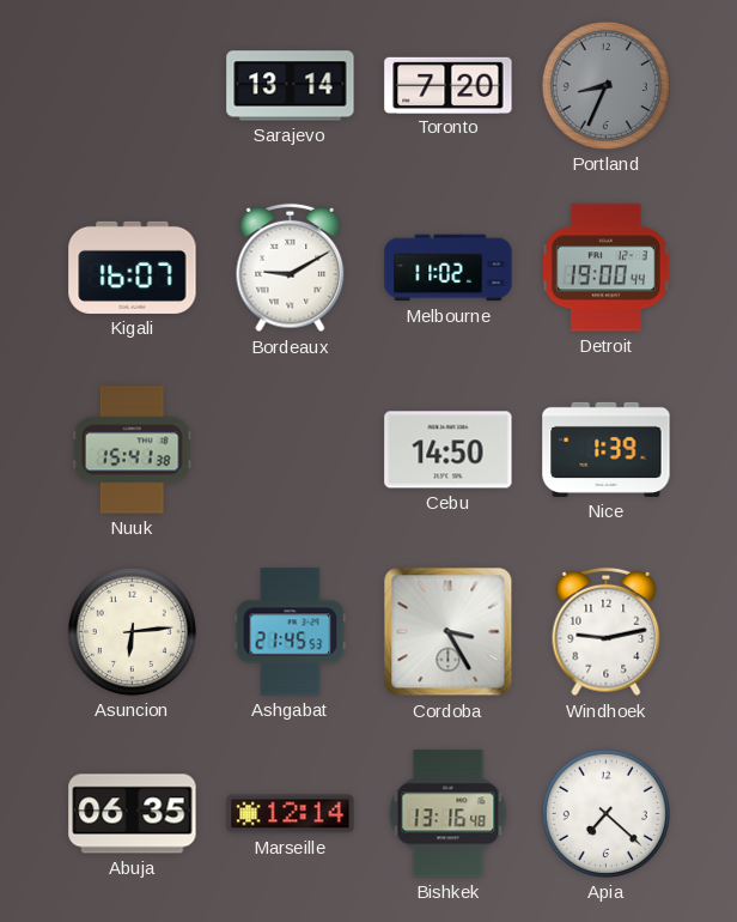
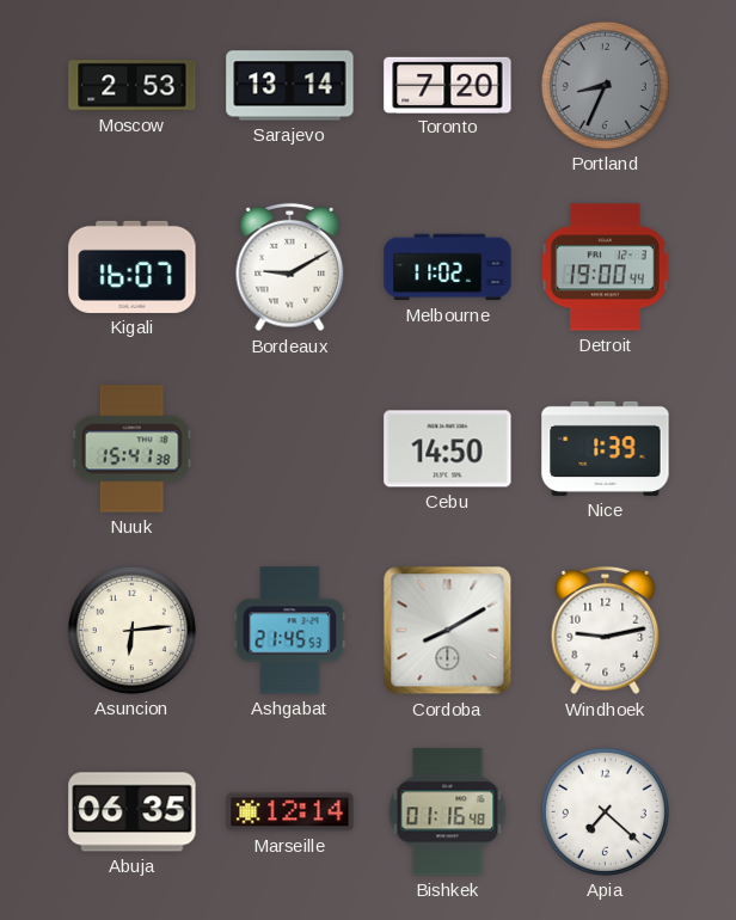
Moscow: none -> 2:53
Cordoba: 3:25 -> 8:10
Bishkek: 13:16 -> 01:16
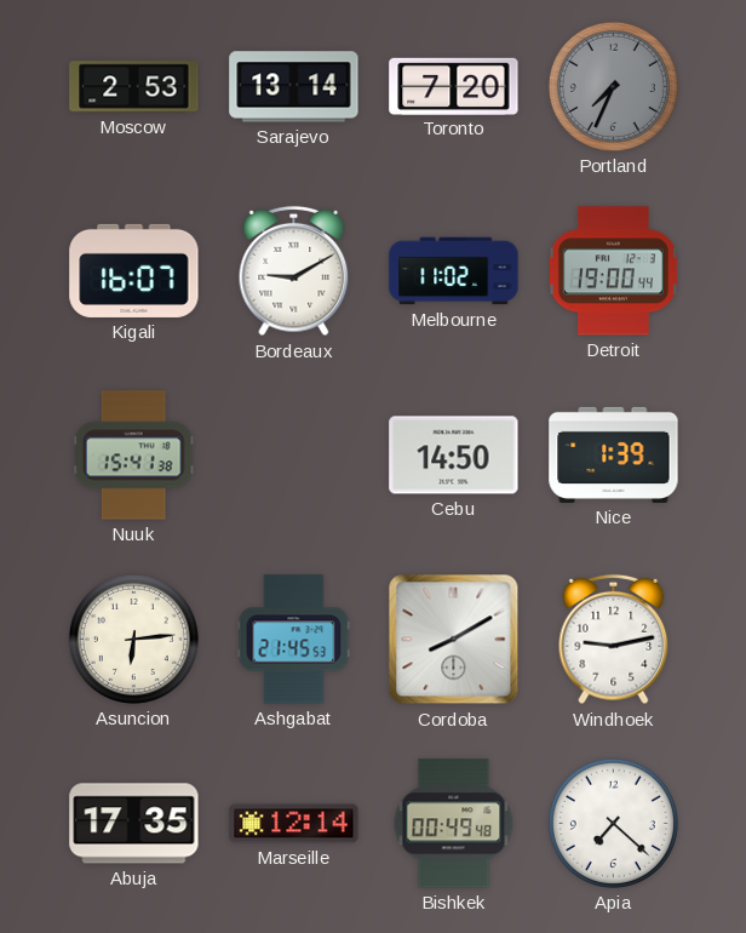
Portland: 8:34 -> 7:34
Abuja: 06:35 -> 17:35
Bishkek: 01:16 -> 00:49
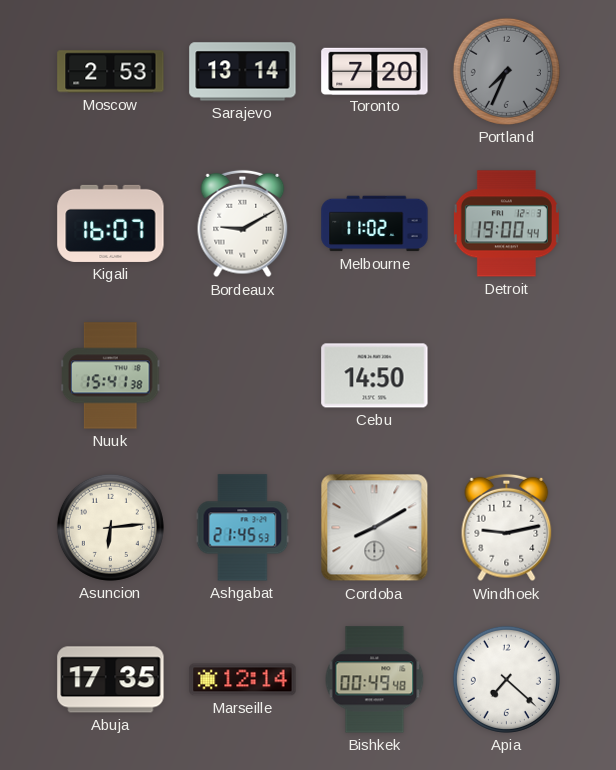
Nice: 1:39 -> none
